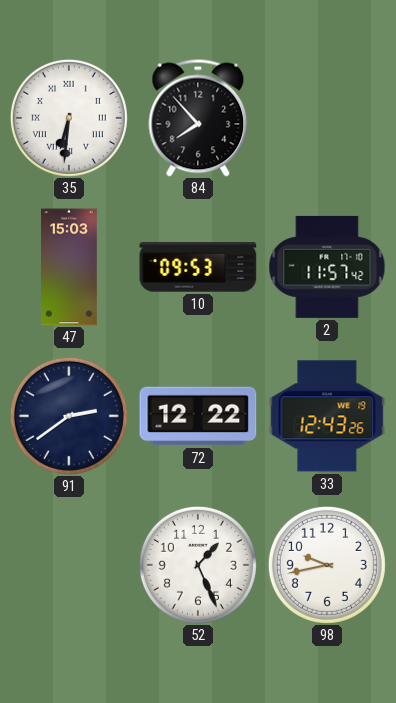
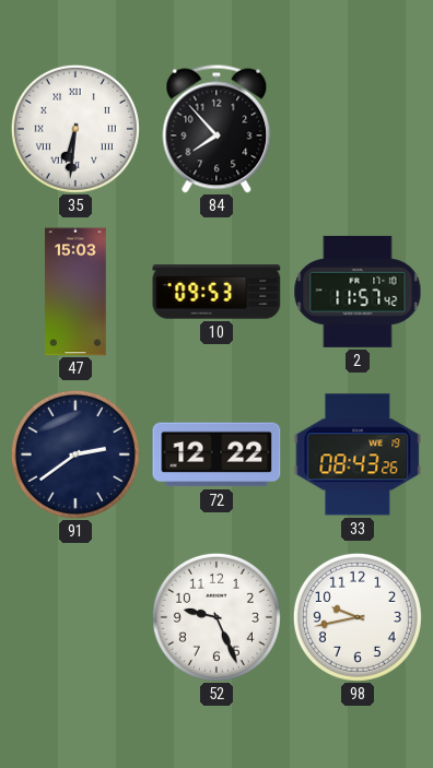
33: 12:43 -> 08:43
52: 1:26 -> 9:26
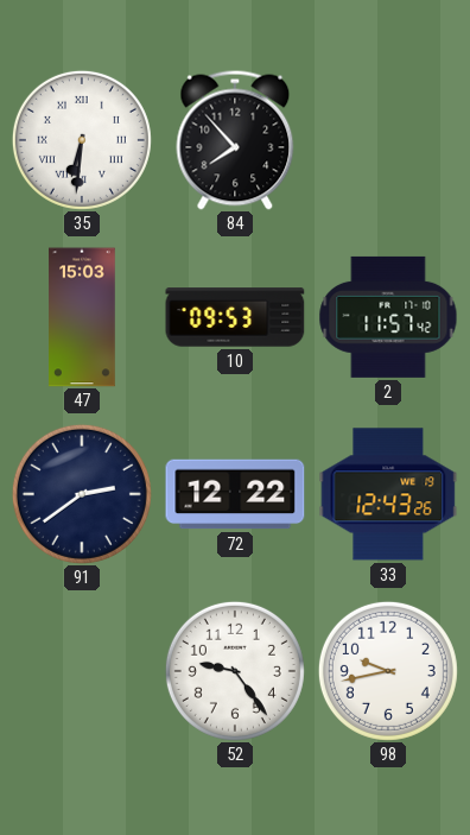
33: 08:43 -> 12:43
52: 9:26 -> 9:24
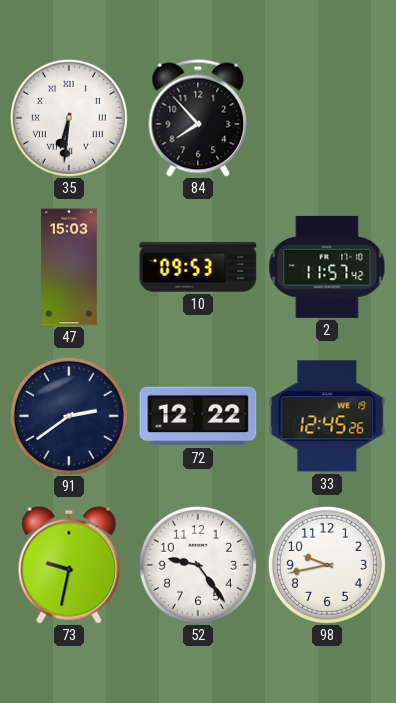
33: 12:43 -> 12:45
73: none -> 9:32
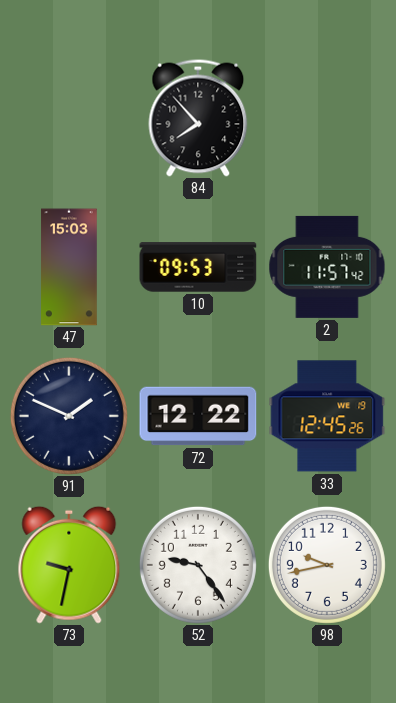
35: 6:31 -> none
91: 2:39 -> 1:49
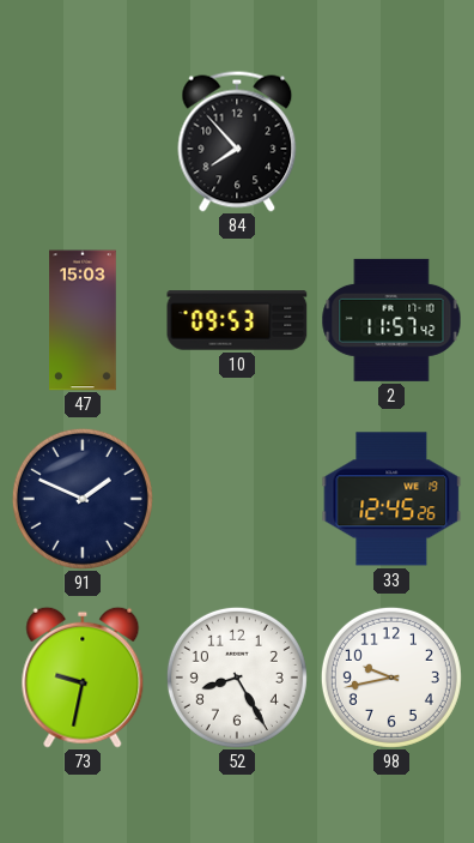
72: 12:22 -> none
52: 9:24 -> 8:25
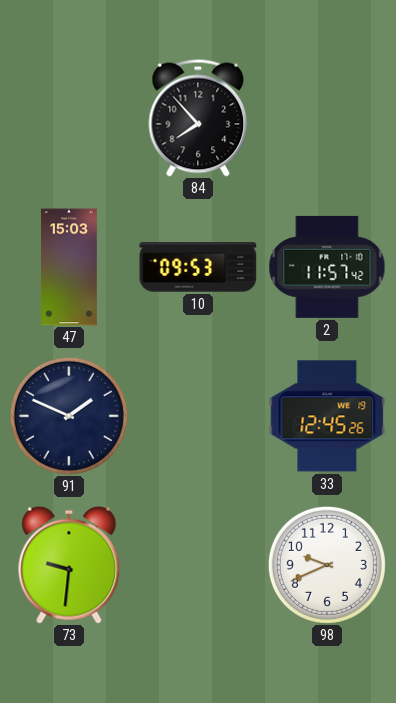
73: 9:32 -> 9:31
52: 8:25 -> none
98: 9:43 -> 9:41
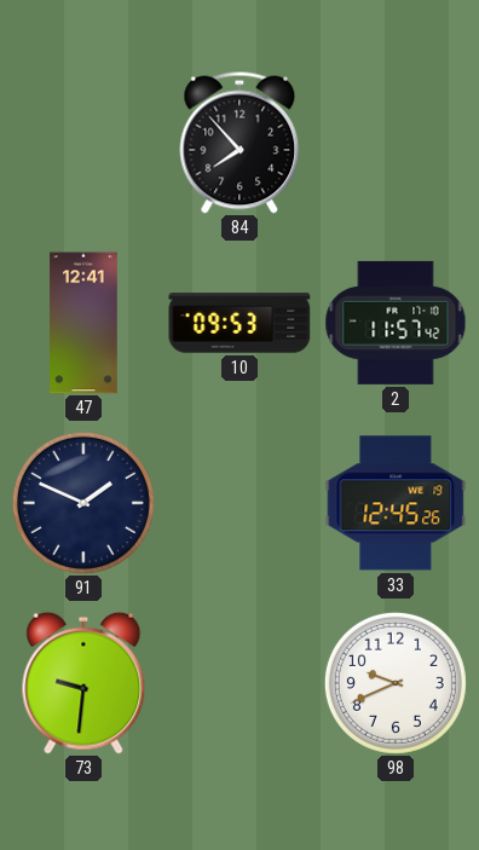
47: 15:03 -> 12:41
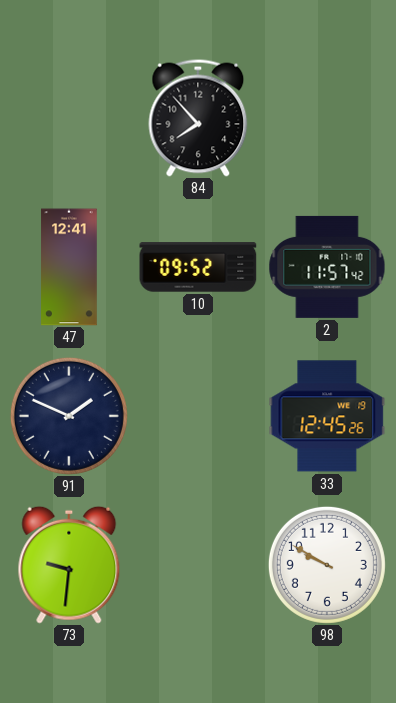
10: 09:53 -> 09:52
98: 9:41 -> 9:50
